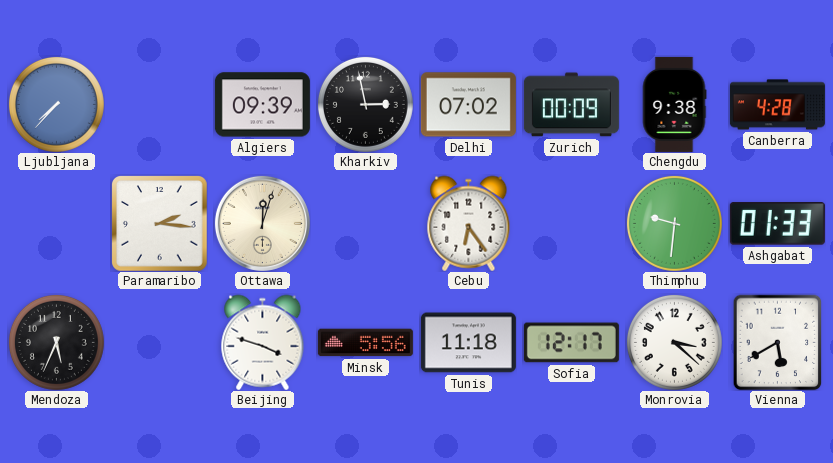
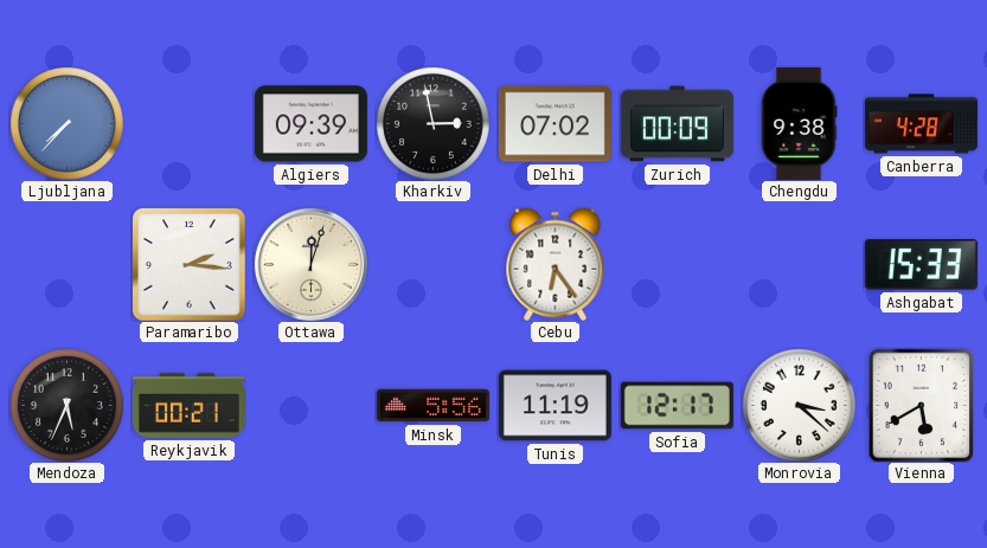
Thimphu: 9:31 -> none
Ashgabat: 01:33 -> 15:33
Reykjavik: none -> 00:21
Beijing: 3:48 -> none
Tunis: 11:18 -> 11:19
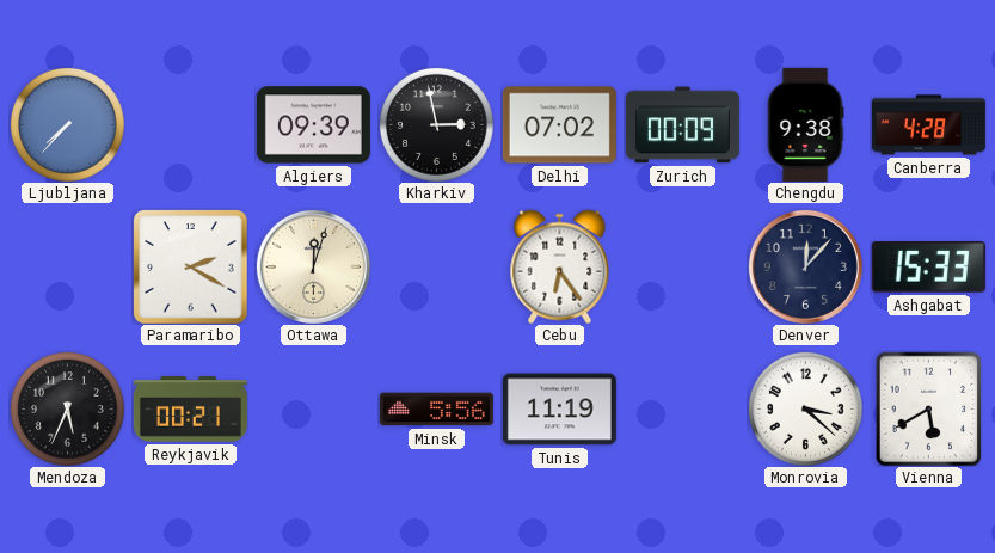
Paramaribo: 2:16 -> 2:20
Denver: none -> 12:07
Sofia: 12:17 -> none
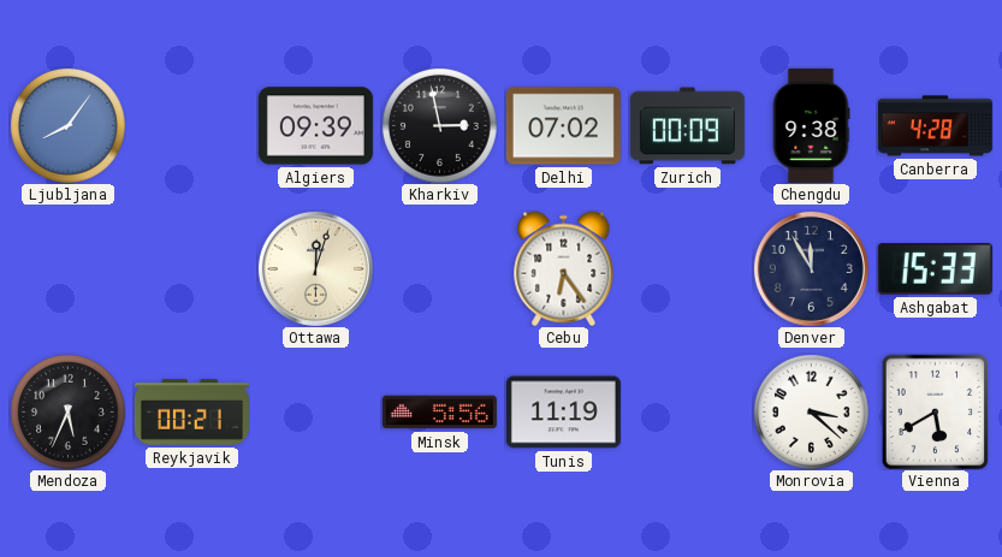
Ljubljana: 7:37 -> 8:06
Paramaribo: 2:20 -> none
Denver: 12:07 -> 11:55
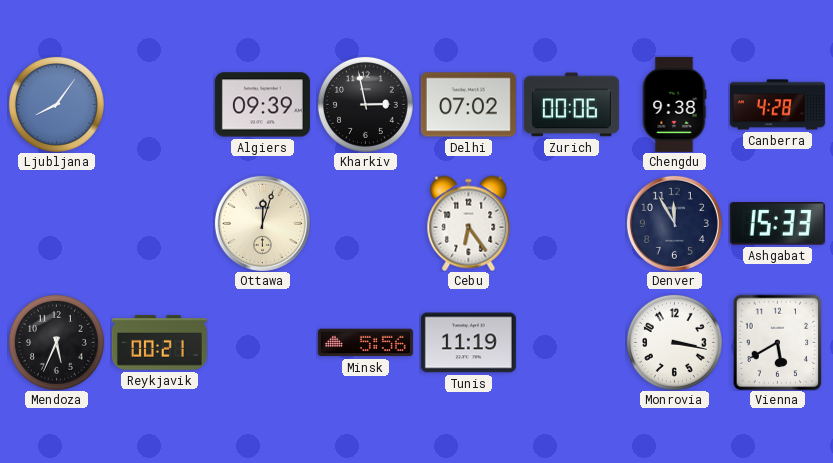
Zurich: 00:09 -> 00:06
Monrovia: 3:22 -> 3:17
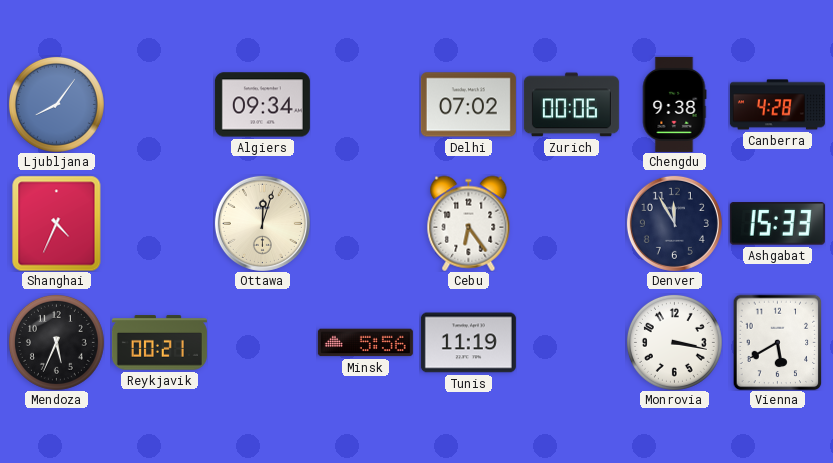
Algiers: 09:39 -> 09:34
Kharkiv: 2:58 -> none
Shanghai: none -> 4:34
